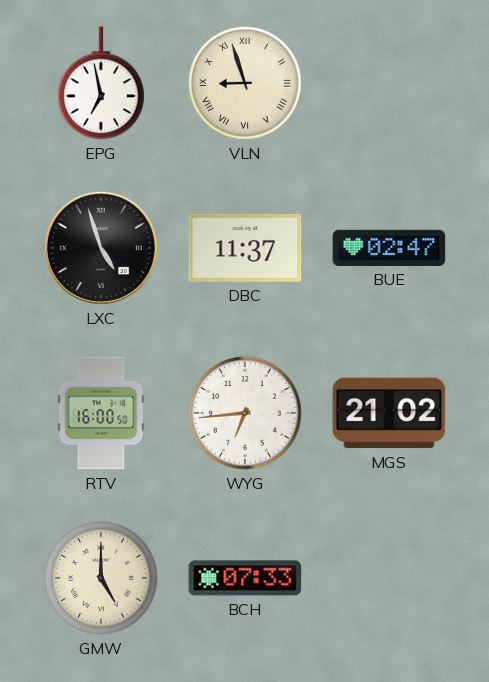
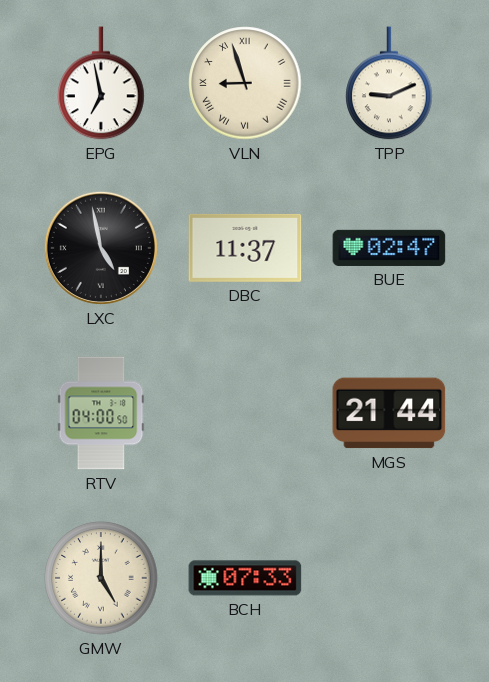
TPP: none -> 9:11
LXC: 4:57 -> 4:58
RTV: 16:00 -> 04:00
WYG: 6:44 -> none
MGS: 21:02 -> 21:44
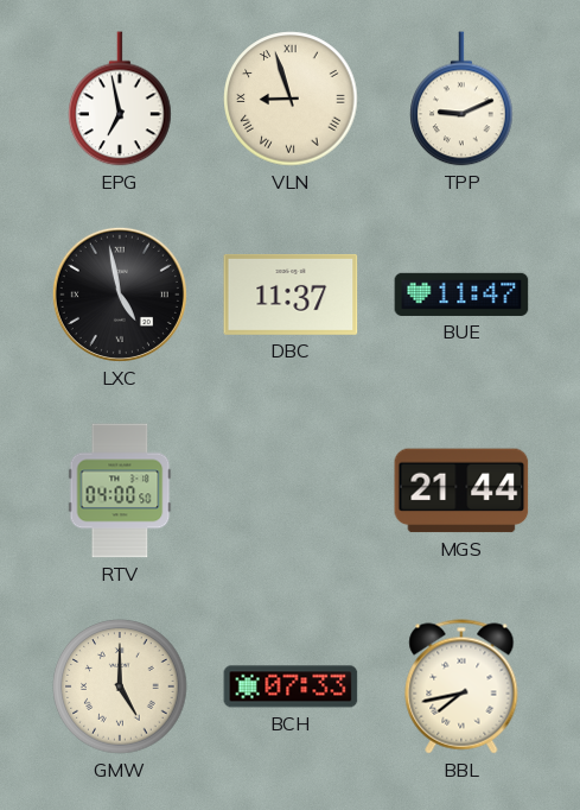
BUE: 02:47 -> 11:47
BBL: none -> 7:43
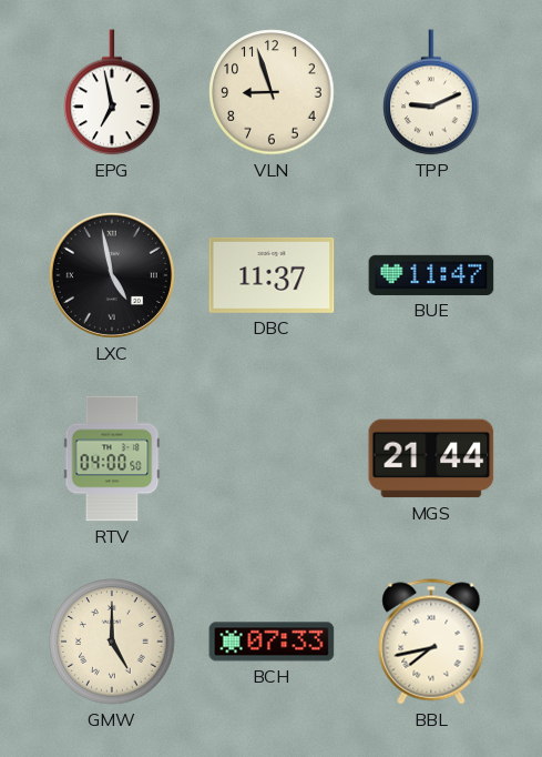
VLN numerals: Roman -> Arabic
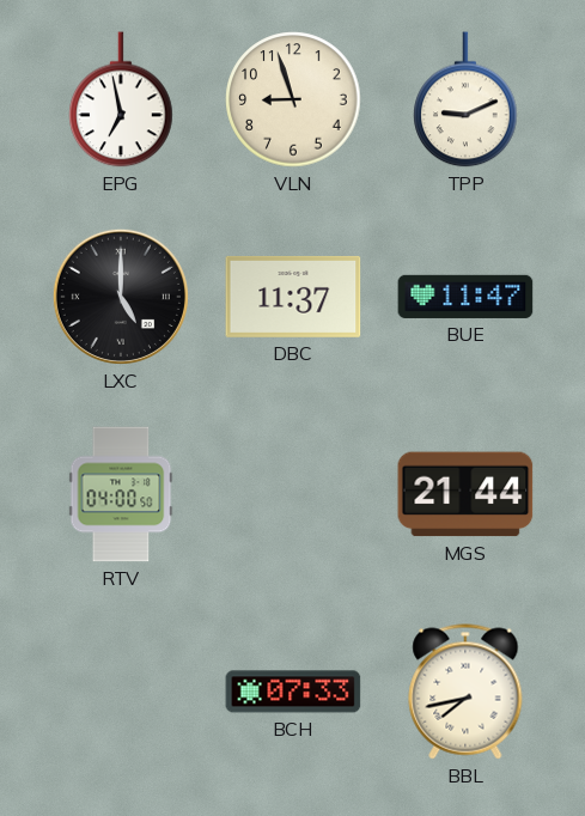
LXC: 4:58 -> 5:00
GMW: 5:00 -> none
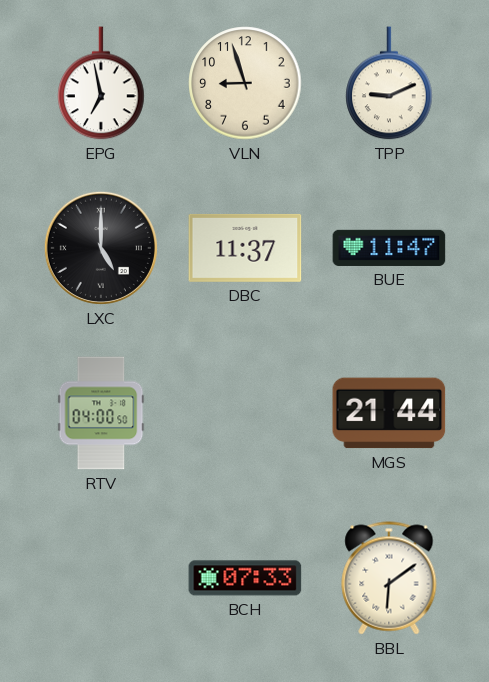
BBL: 7:43 -> 6:09
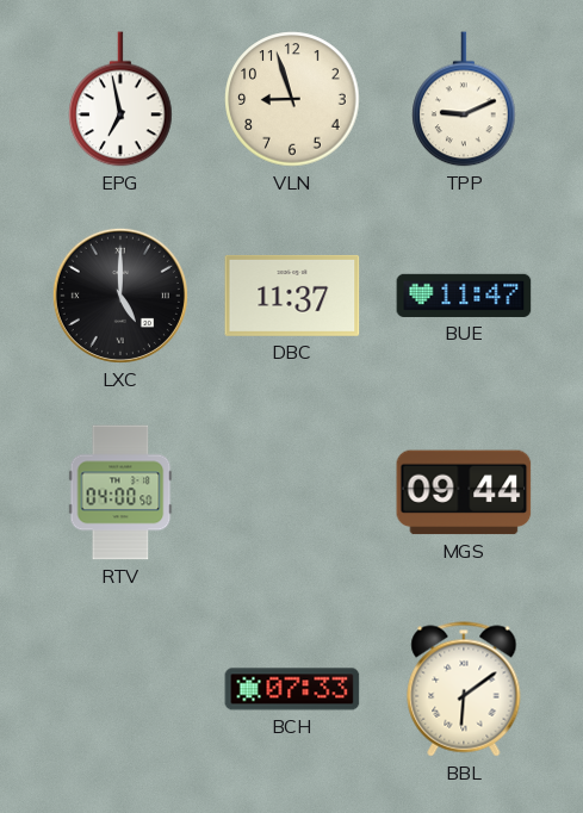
MGS: 21:44 -> 09:44
